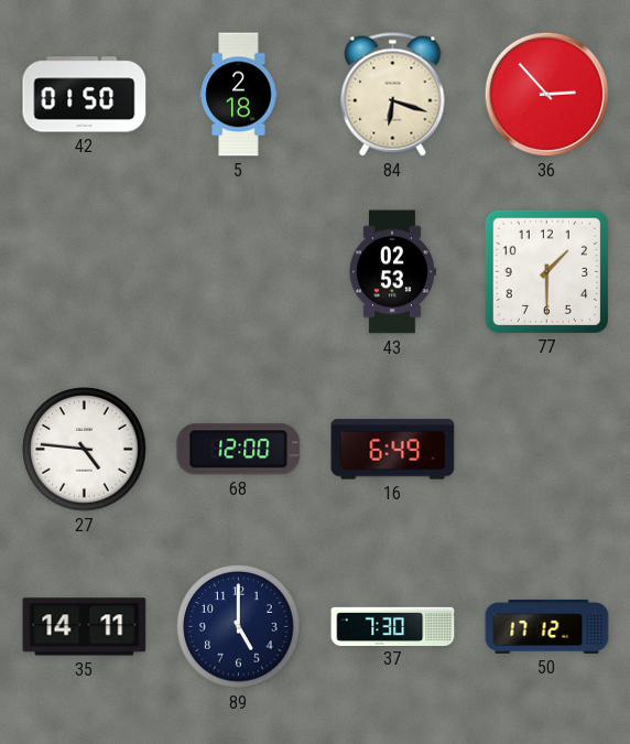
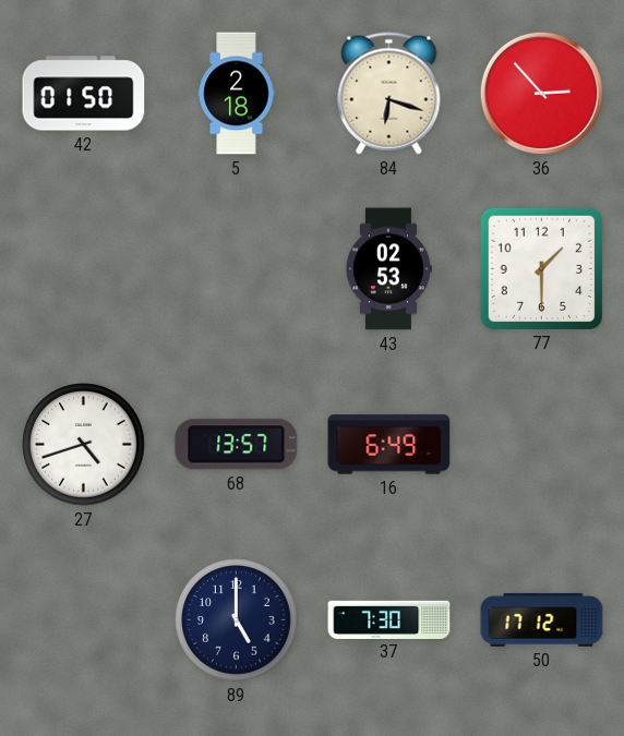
27: 4:46 -> 4:42
68: 12:00 -> 13:57
35: 14:11 -> none
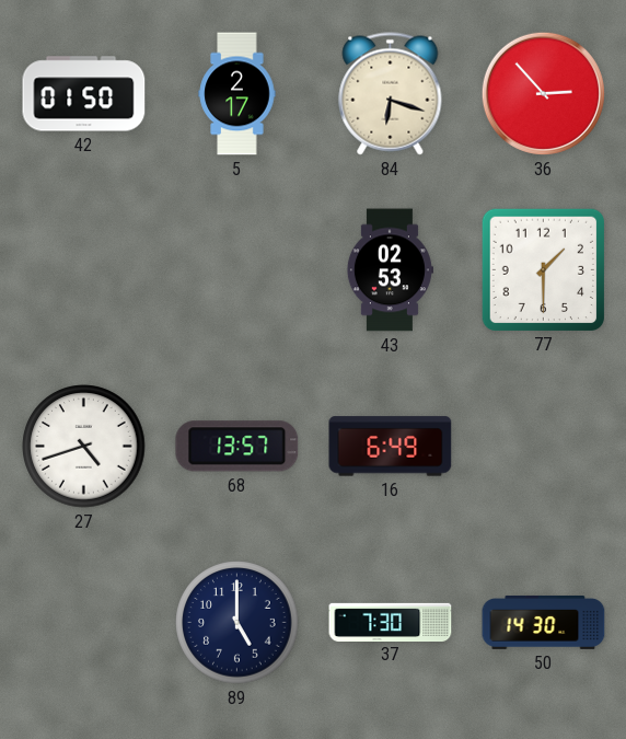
5: 2:18 -> 2:17
50: 17:12 -> 14:30
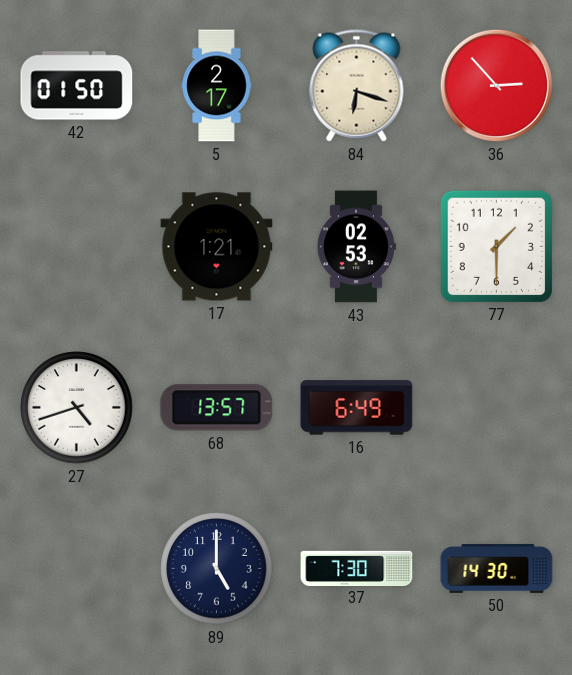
17: none -> 1:21
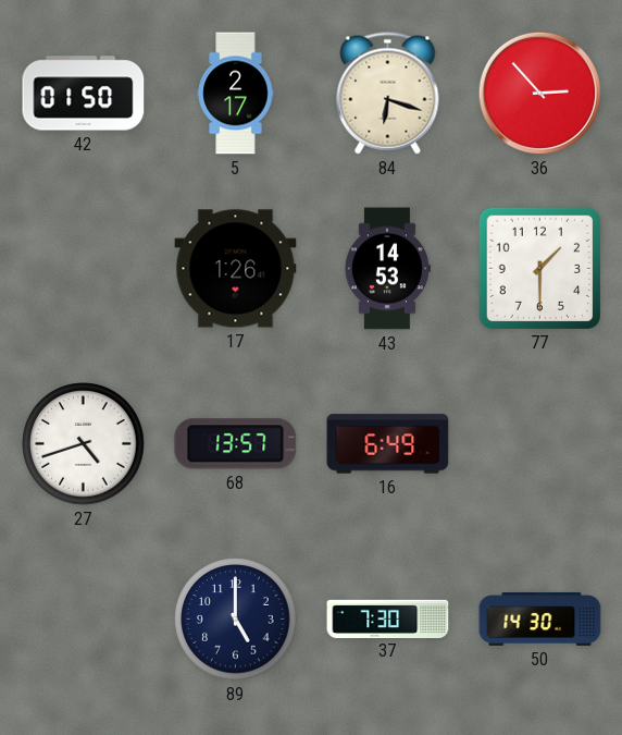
17: 1:21 -> 1:26
43: 02:53 -> 14:53
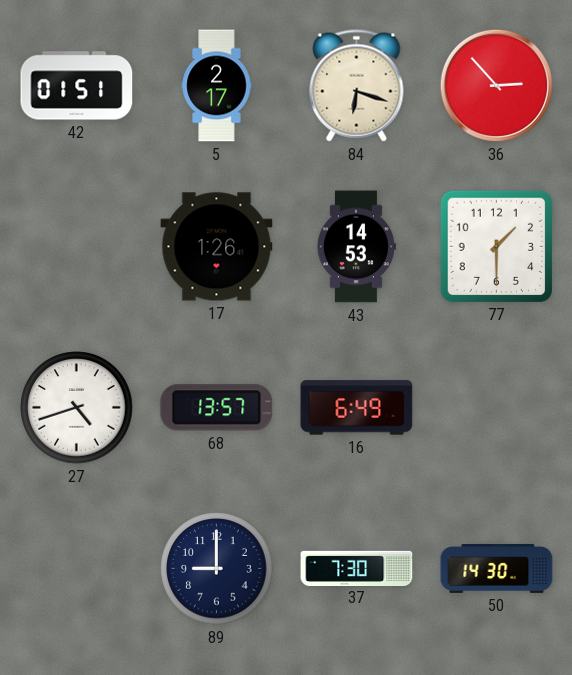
42: 01:50 -> 01:51
89: 5:00 -> 9:00
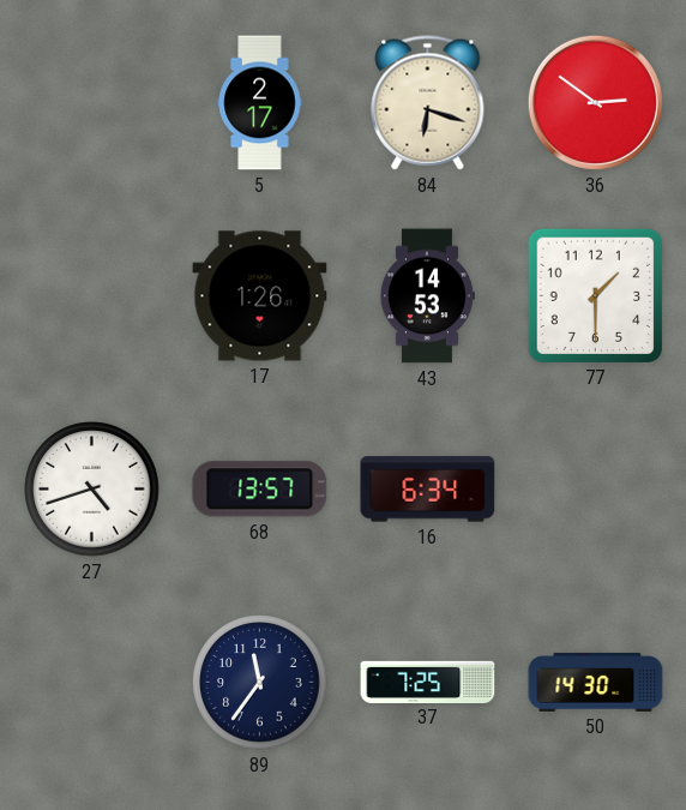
42: 01:51 -> none
36: 2:53 -> 2:51
16: 6:49 -> 6:34
89: 9:00 -> 11:36
37: 7:30 -> 7:25
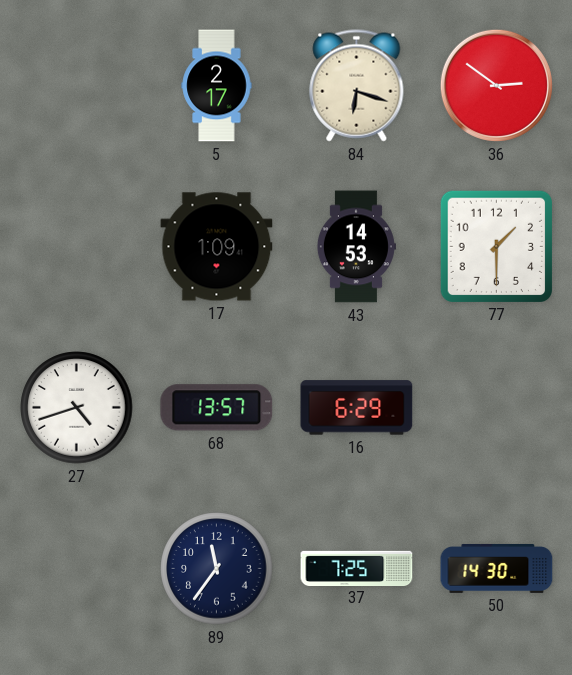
17: 1:26 -> 1:09
16: 6:34 -> 6:29
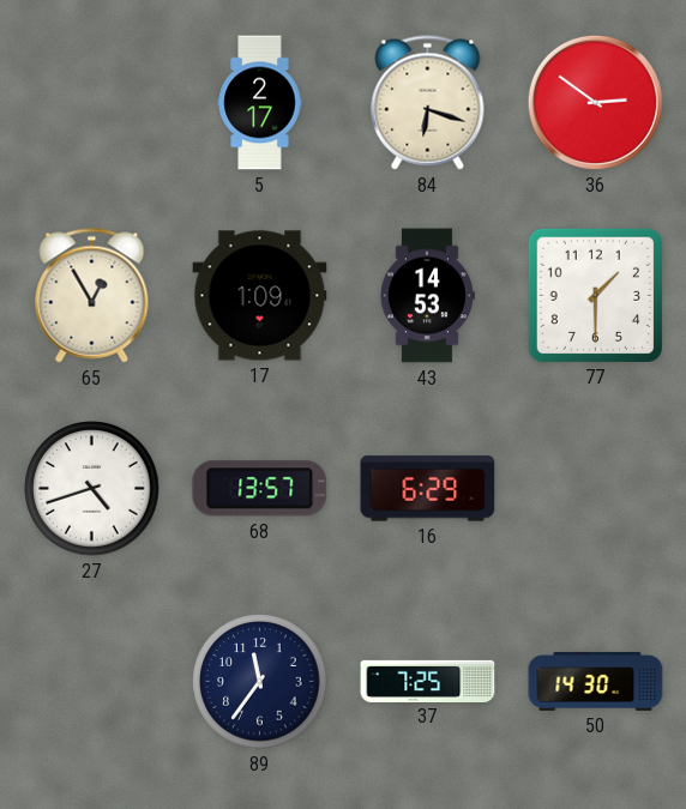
65: none -> 12:55
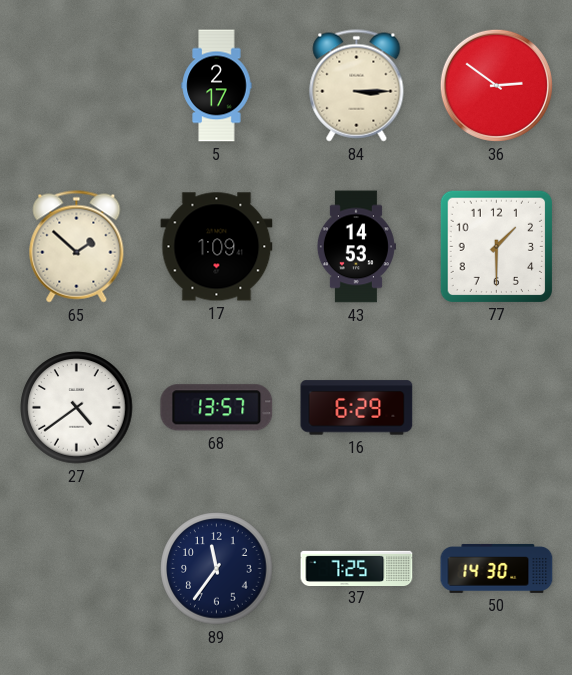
84: 6:18 -> 3:15
65: 12:55 -> 1:52
27: 4:42 -> 4:39
